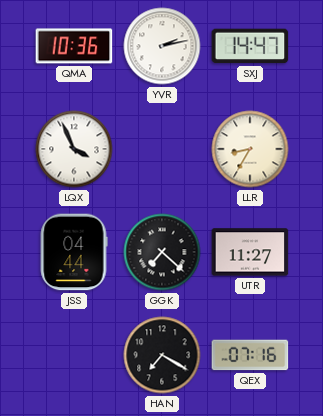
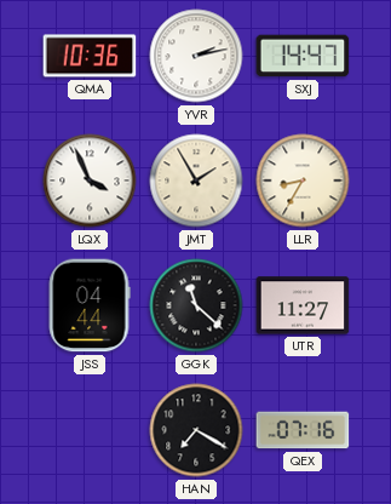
JMT: none -> 1:55
GGK: 7:22 -> 11:22
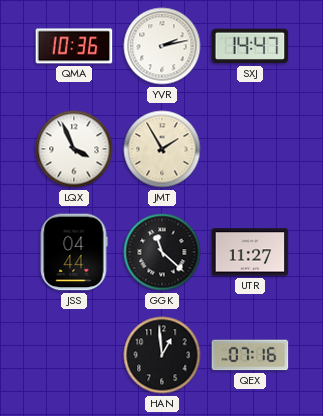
LLR: 8:35 -> none
HAN: 7:20 -> 12:59
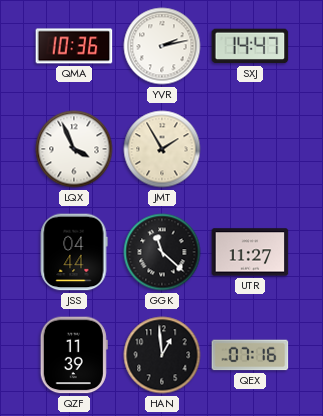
QZF: none -> 11:39
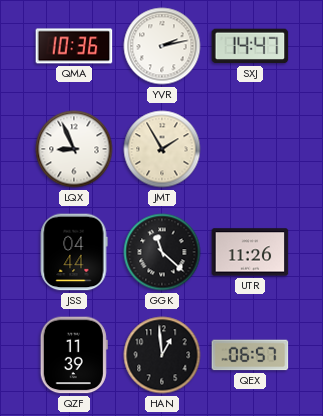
LQX: 3:56 -> 8:56
UTR: 11:27 -> 11:26
QEX: 07:16 -> 06:57
